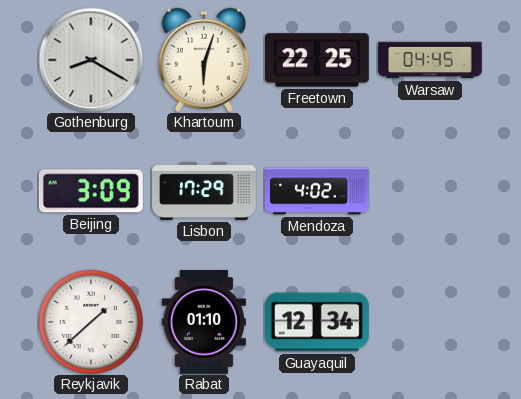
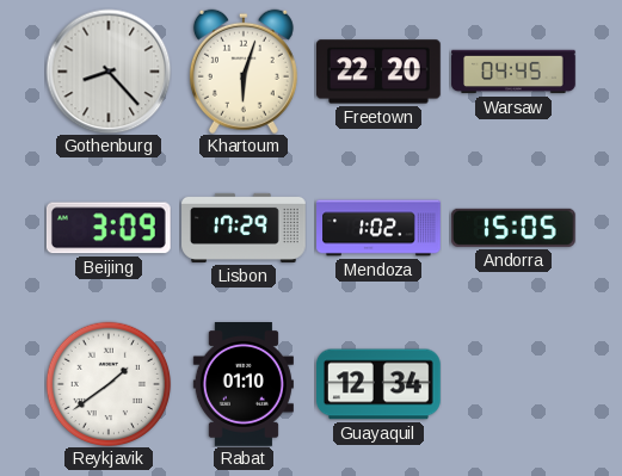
Gothenburg: 8:20 -> 8:23
Freetown: 22:25 -> 22:20
Mendoza: 4:02 -> 1:02
Andorra: none -> 15:05
Reykjavik: 1:38 -> 1:39
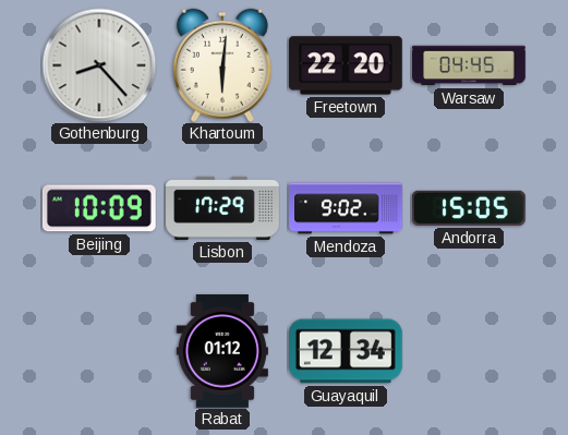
Khartoum: 6:03 -> 6:01
Beijing: 3:09 -> 10:09
Mendoza: 1:02 -> 9:02
Reykjavik: 1:39 -> none
Rabat: 01:10 -> 01:12
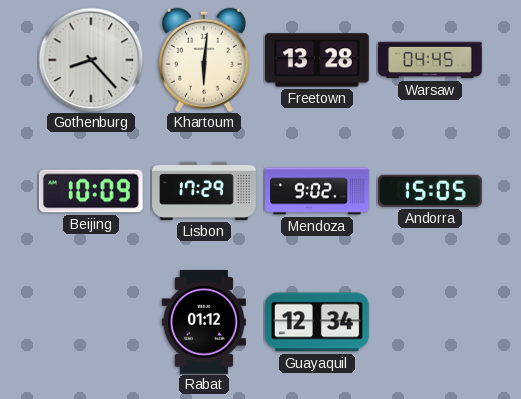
Freetown: 22:20 -> 13:28
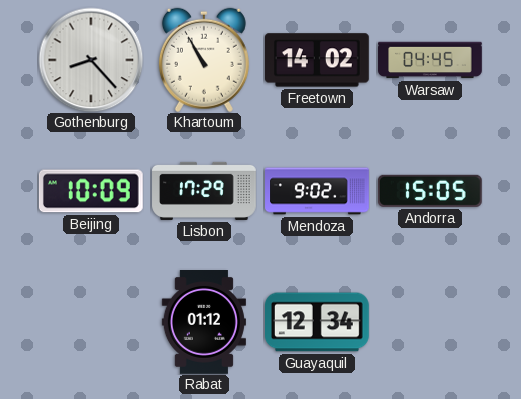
Khartoum: 6:01 -> 10:55
Freetown: 13:28 -> 14:02
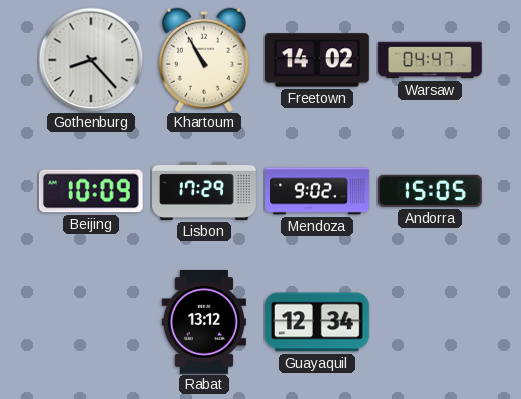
Warsaw: 04:45 -> 04:47
Rabat: 01:12 -> 13:12
